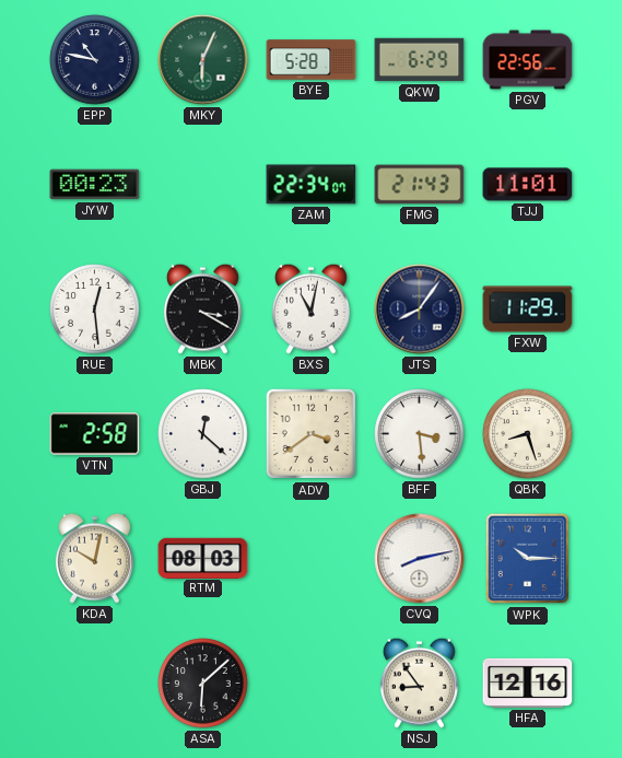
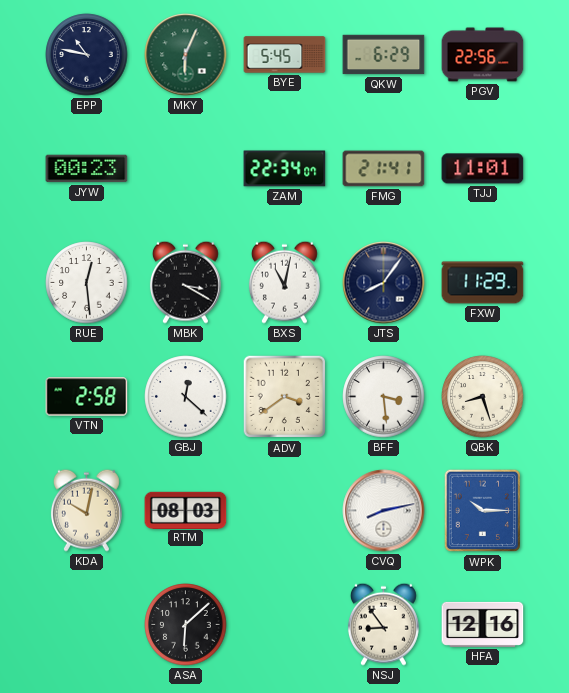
BYE: 5:28 -> 5:45
FMG: 21:43 -> 21:41
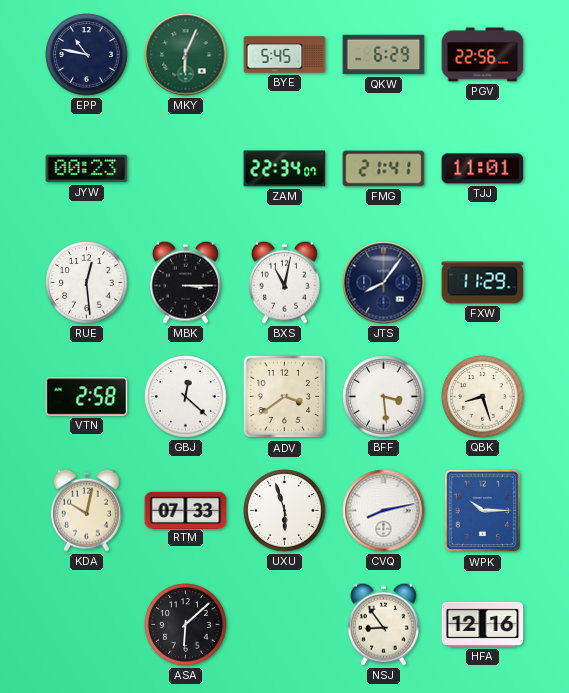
MBK: 3:20 -> 3:15
RTM: 08:03 -> 07:33
UXU: none -> 5:57
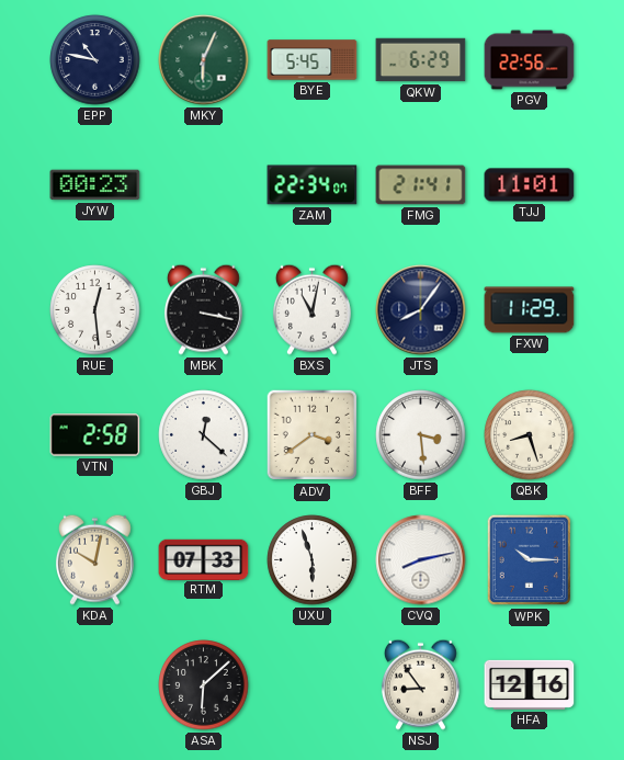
MBK: 3:15 -> 3:17
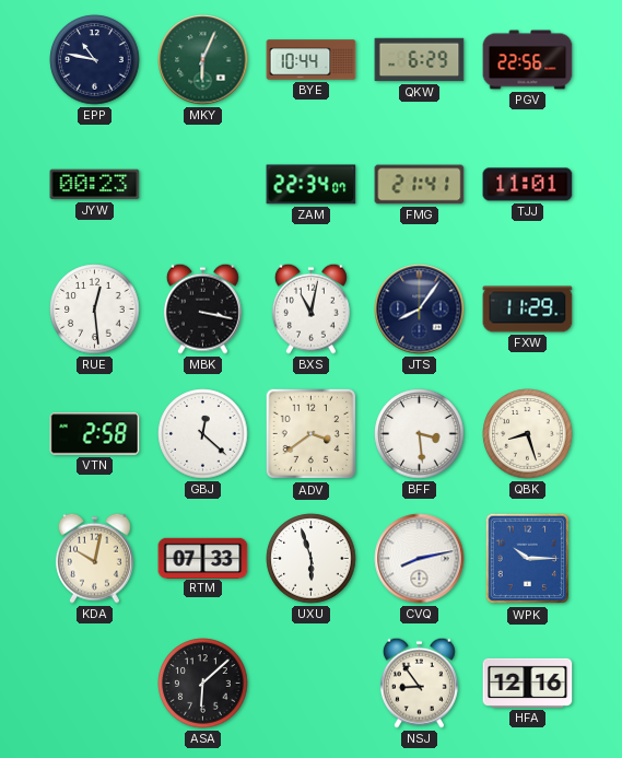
BYE: 5:45 -> 10:44
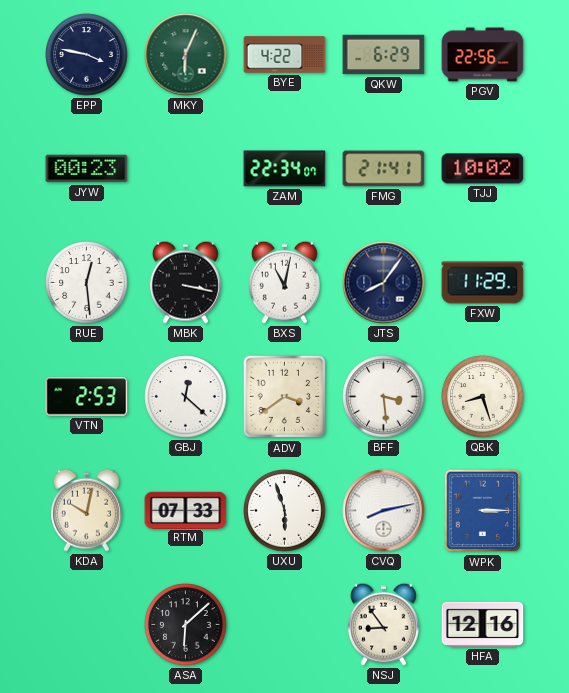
EPP: 10:47 -> 3:47
BYE: 10:44 -> 4:22
TJJ: 11:01 -> 10:02
VTN: 2:58 -> 2:53
WPK: 10:15 -> 3:15
